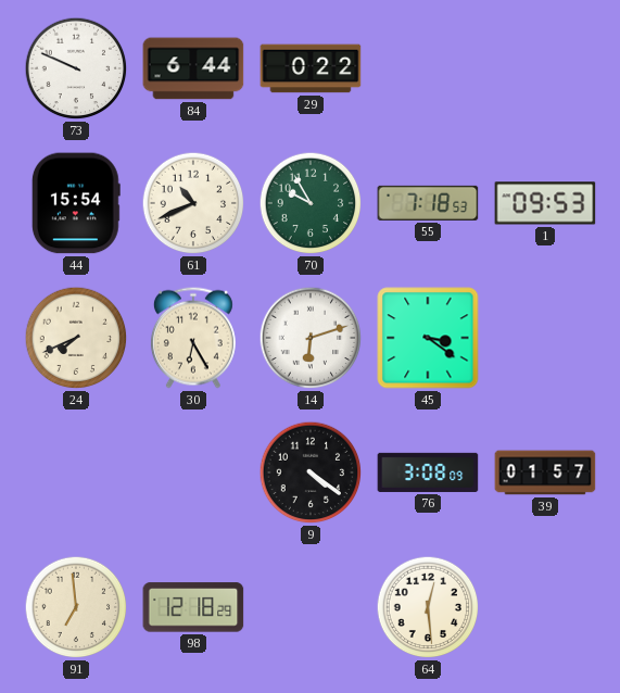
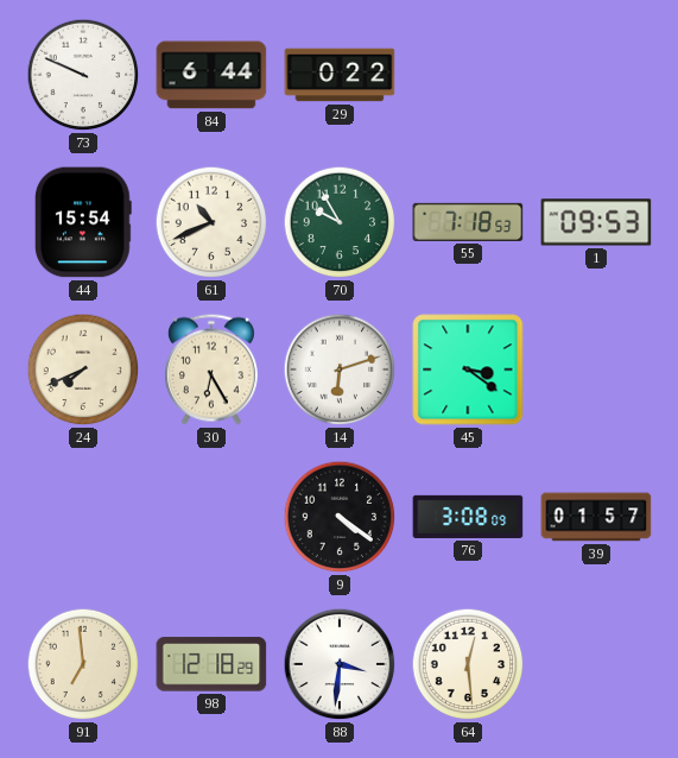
88: none -> 3:31
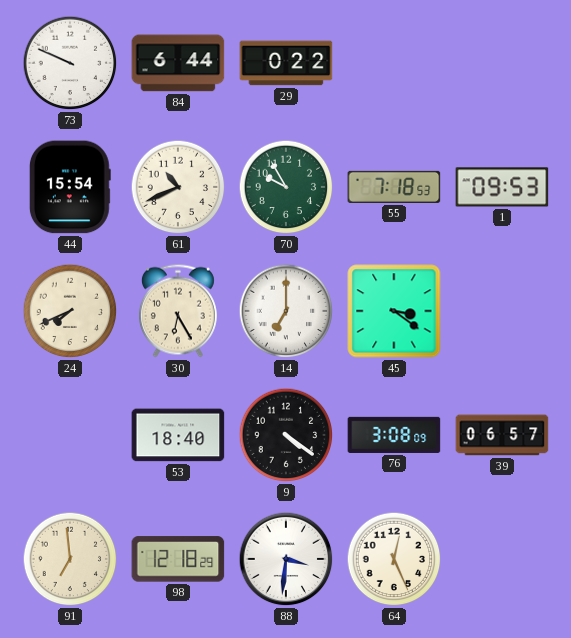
14: 6:12 -> 7:00
53: none -> 18:40
39: 01:57 -> 06:57
64: 12:29 -> 12:26
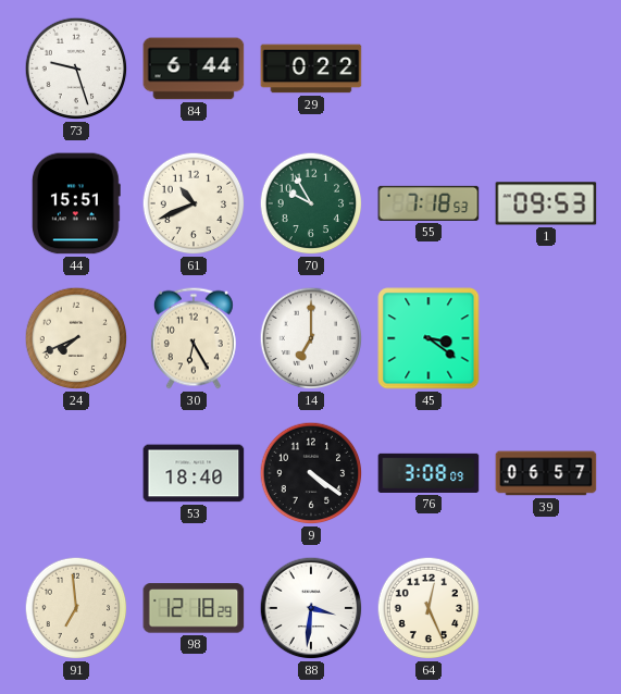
73: 9:49 -> 9:27
44: 15:54 -> 15:51
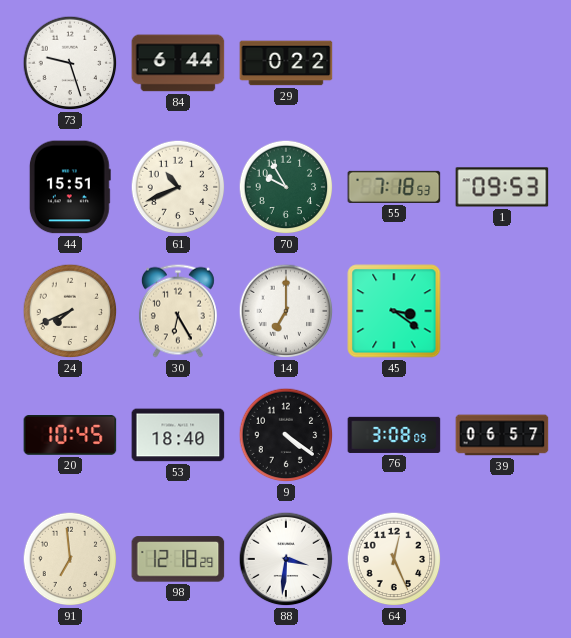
20: none -> 10:45
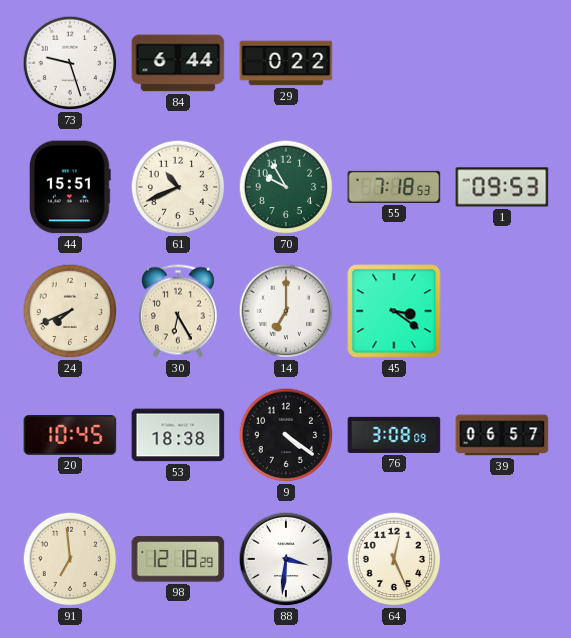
53: 18:40 -> 18:38
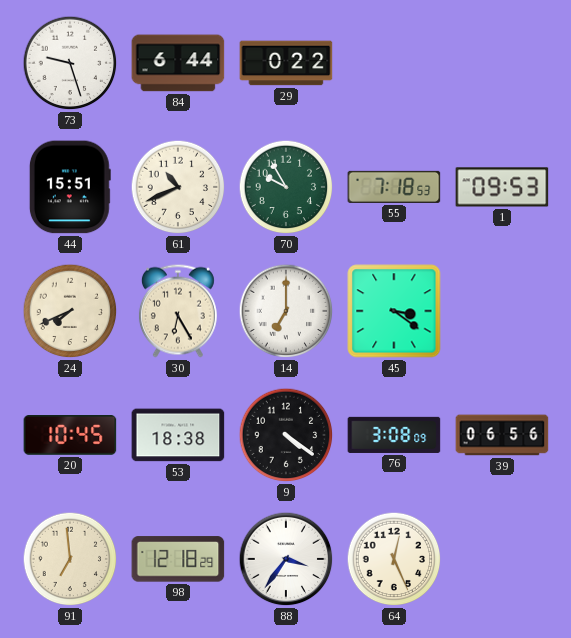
39: 06:57 -> 06:56
88: 3:31 -> 3:36
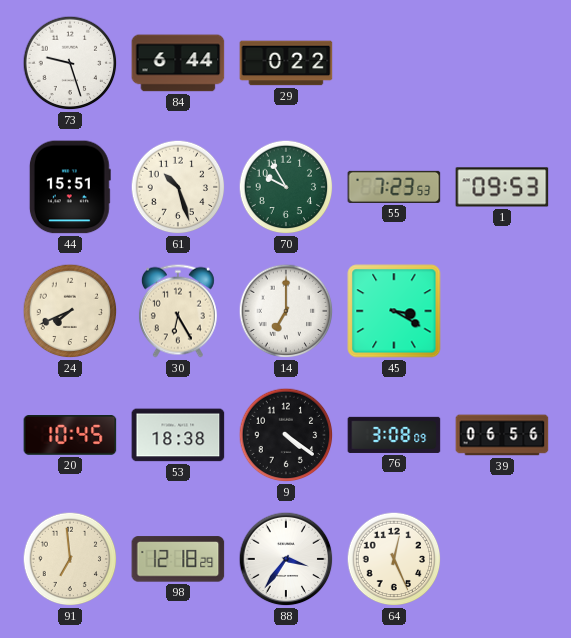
61: 10:41 -> 10:27
55: 7:18 -> 7:23
45: 3:21 -> 3:20
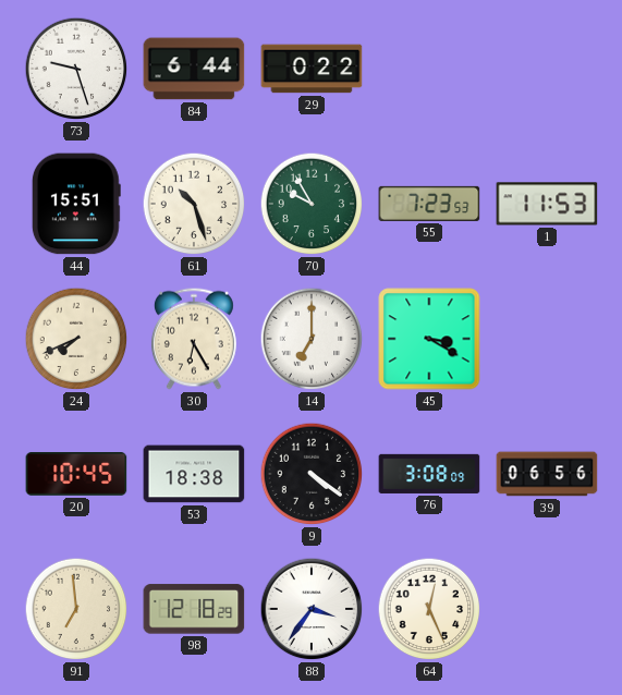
1: 09:53 -> 11:53
